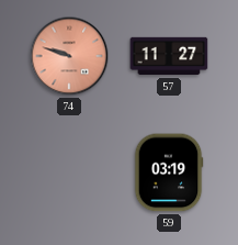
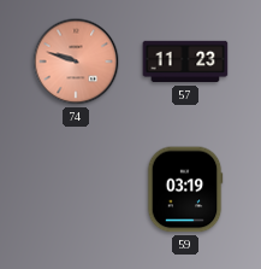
57: 11:27 -> 11:23
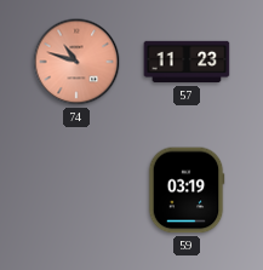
74: 9:48 -> 10:48
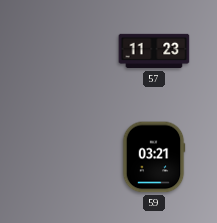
74: 10:48 -> none
59: 03:19 -> 03:21
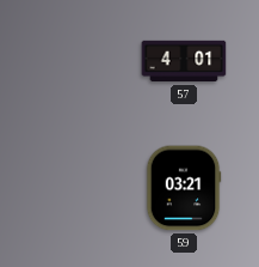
57: 11:23 -> 4:01
